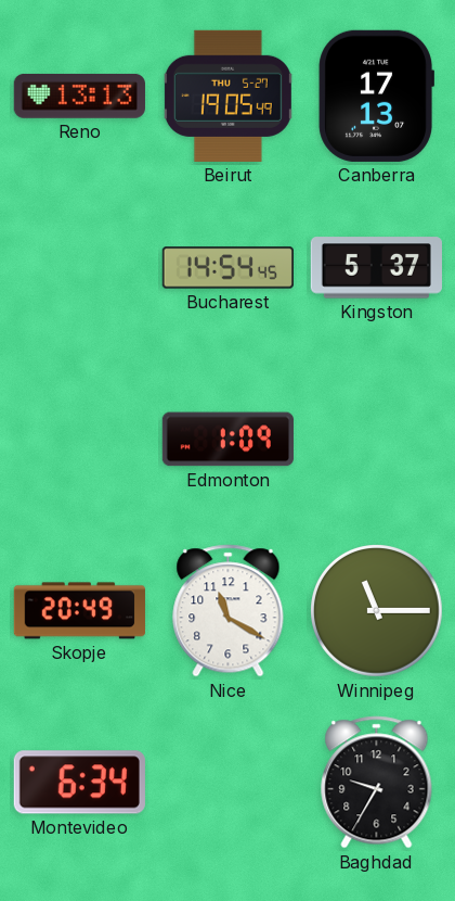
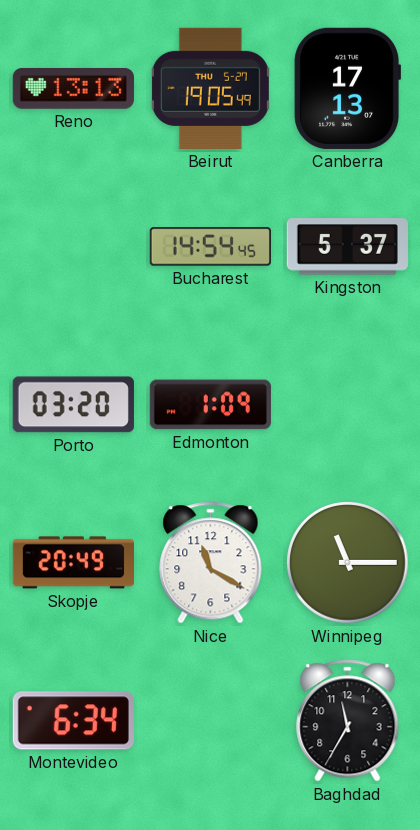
Porto: none -> 03:20
Baghdad: 9:35 -> 11:35
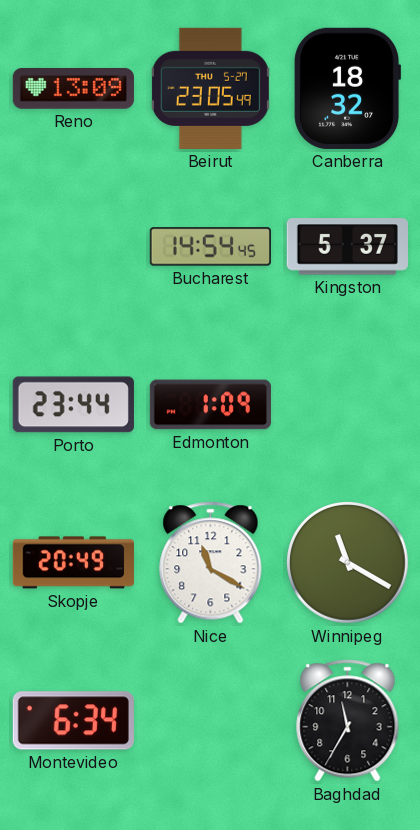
Reno: 13:13 -> 13:09
Beirut: 19:05 -> 23:05
Canberra: 17:13 -> 18:32
Porto: 03:20 -> 23:44
Winnipeg: 11:15 -> 11:20
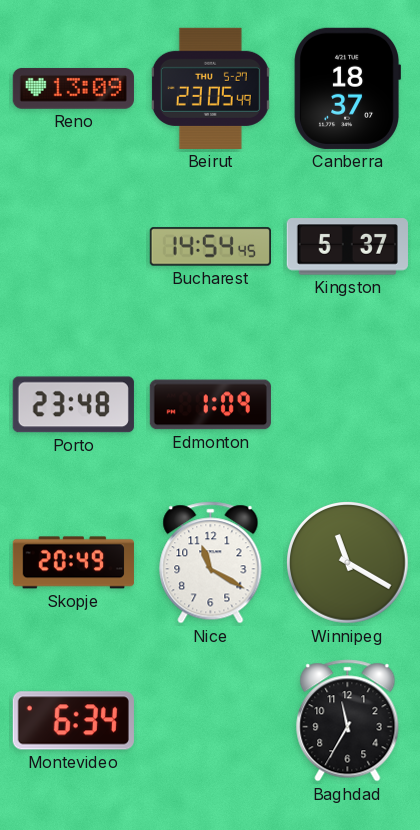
Canberra: 18:32 -> 18:37
Porto: 23:44 -> 23:48
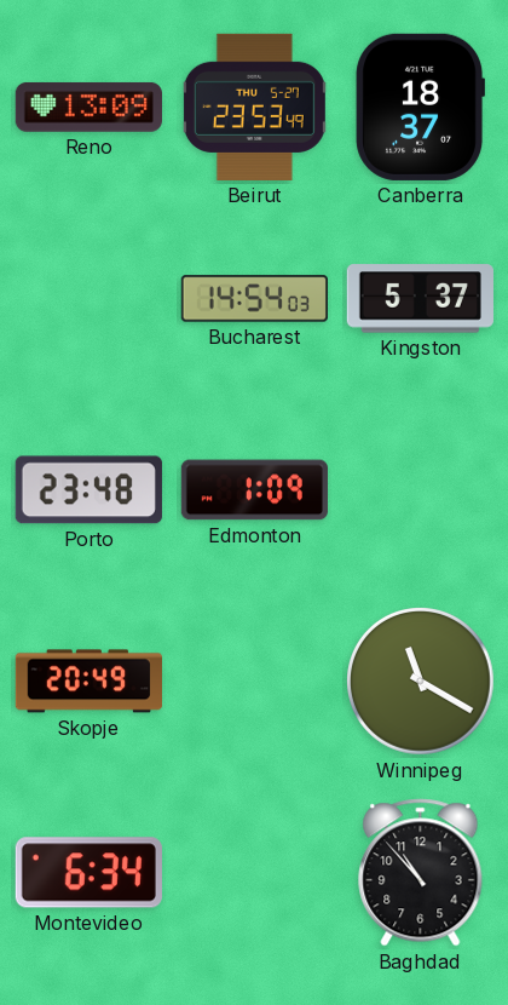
Beirut: 23:05 -> 23:53
Bucharest: 14:54:45 -> 14:54:03
Nice: 11:20 -> none
Baghdad: 11:35 -> 10:53
